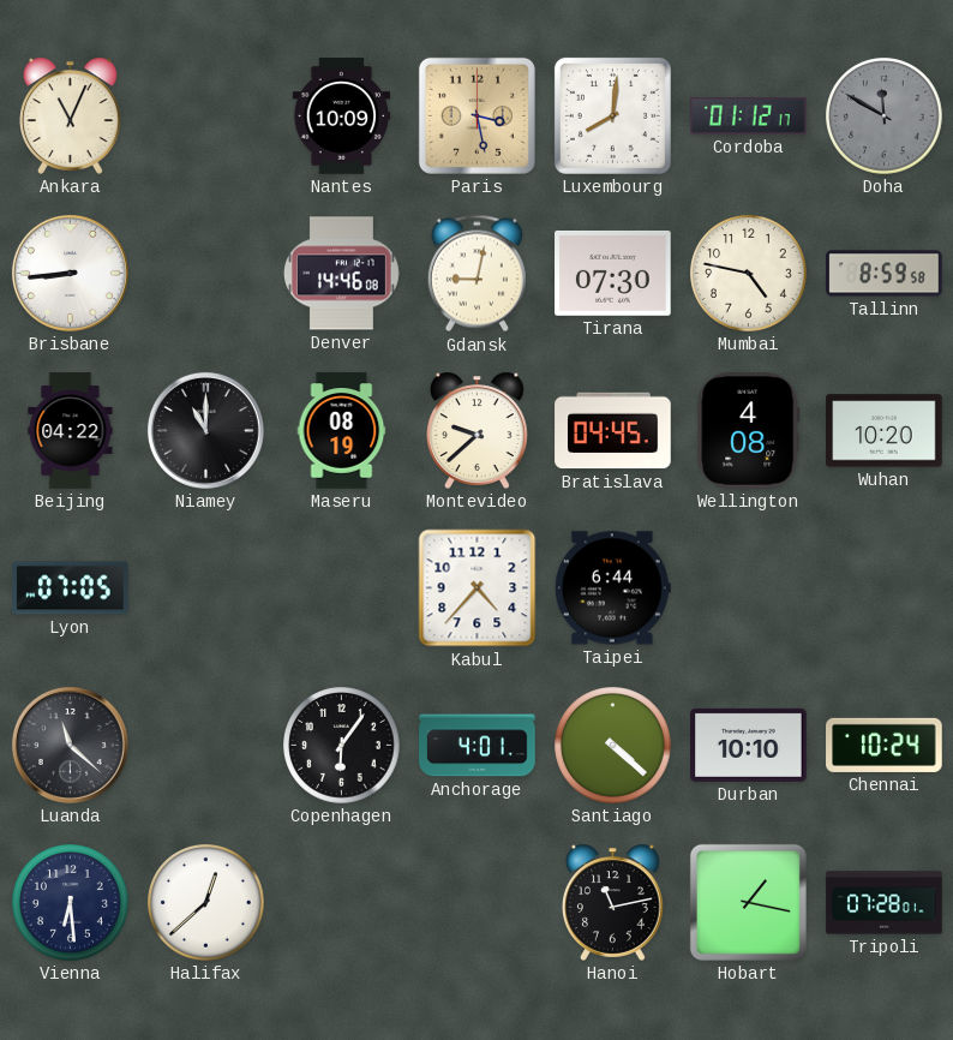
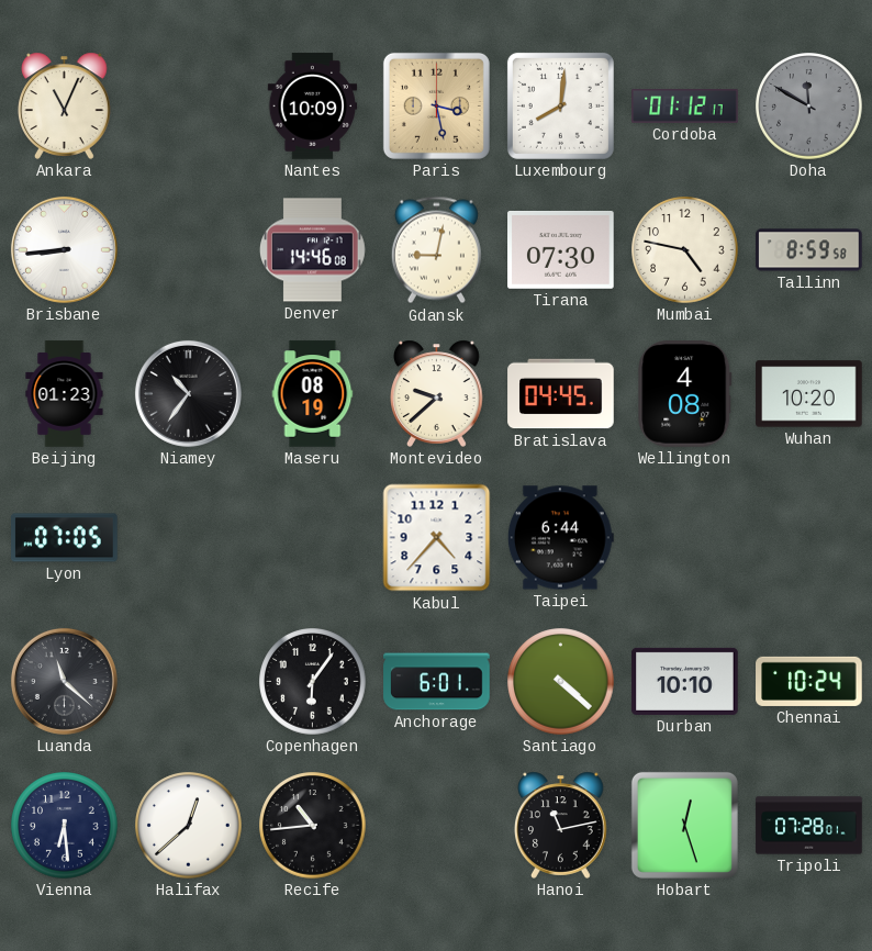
Beijing: 04:22 -> 01:23
Niamey: 11:00 -> 10:36
Anchorage: 4:01 -> 6:01
Recife: none -> 10:44
Hobart: 1:17 -> 12:27
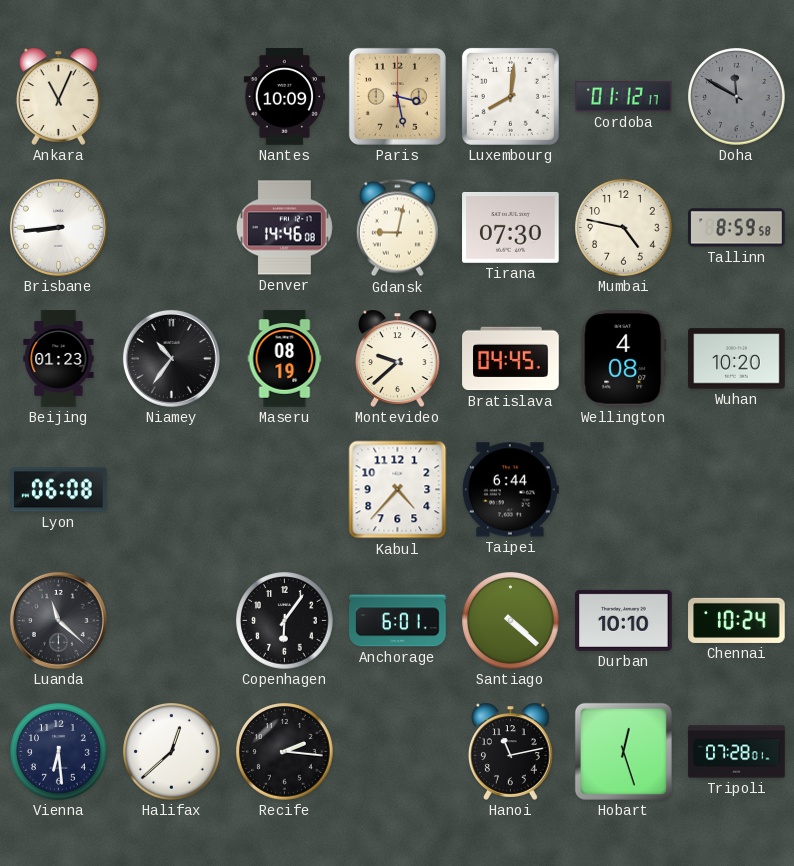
Lyon: 07:05 -> 06:08
Recife: 10:44 -> 2:16
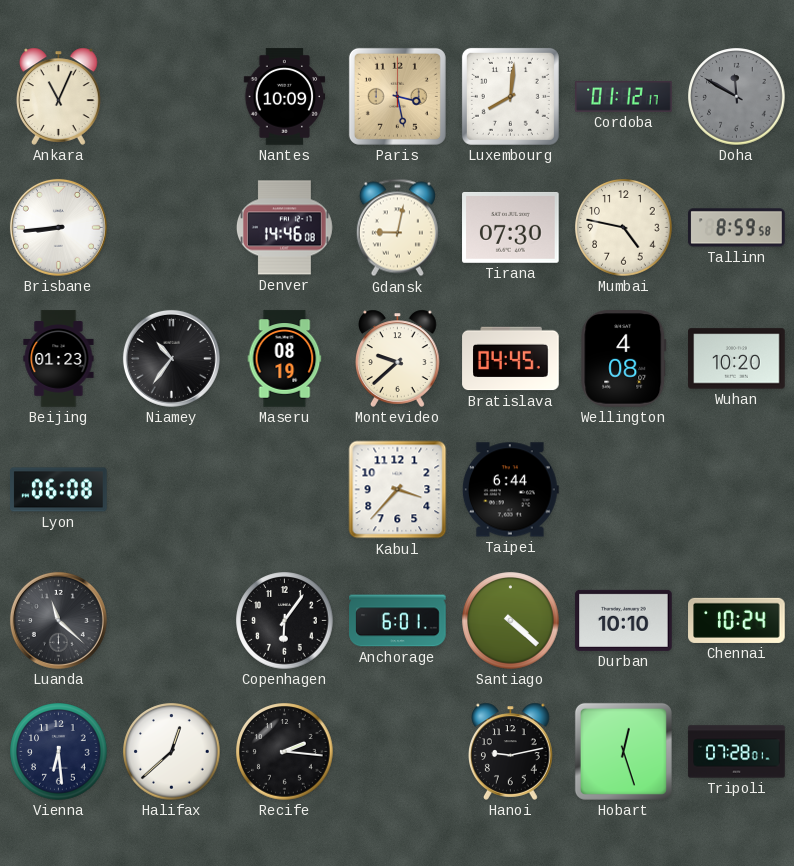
Kabul: 4:37 -> 3:37
Hanoi: 11:13 -> 9:13
